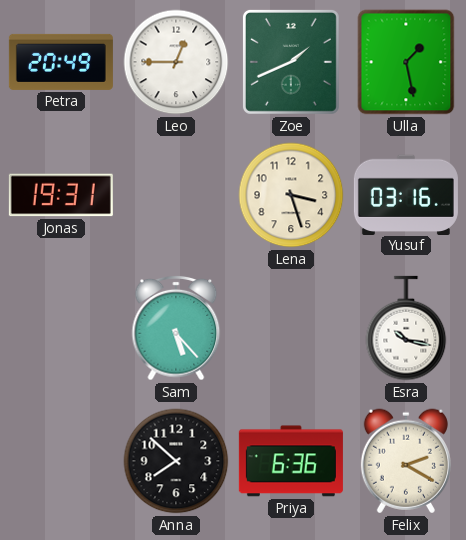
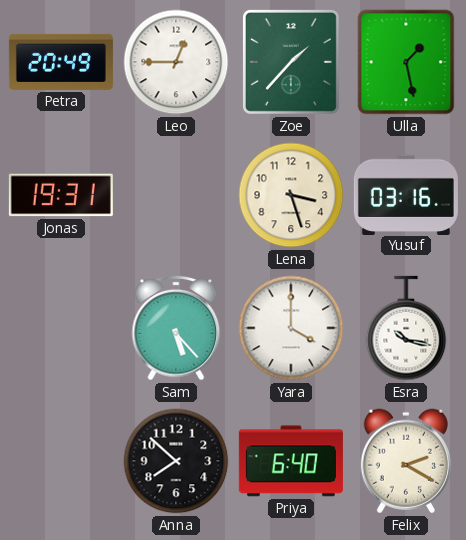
Zoe: 1:41 -> 1:37
Yara: none -> 4:00
Priya: 6:36 -> 6:40
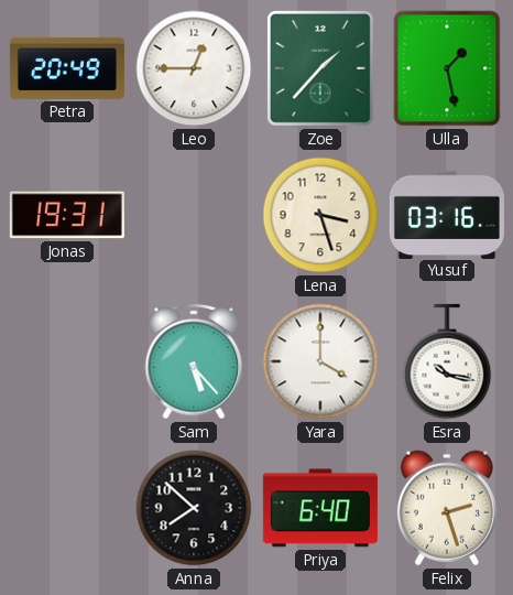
Felix: 2:20 -> 2:27
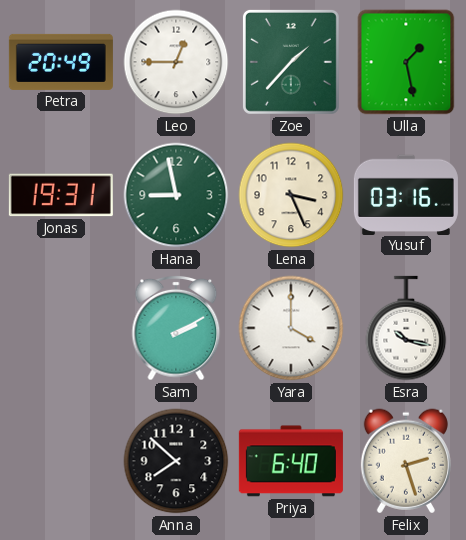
Hana: none -> 8:58
Lena: 3:27 -> 3:26
Sam: 5:23 -> 2:10
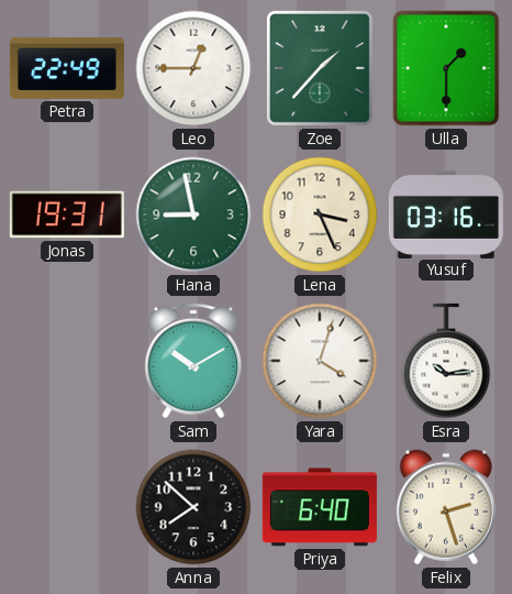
Petra: 20:49 -> 22:49
Ulla: 1:28 -> 1:30
Sam: 2:10 -> 10:10
Yara: 4:00 -> 4:03
Esra: 10:17 -> 10:14
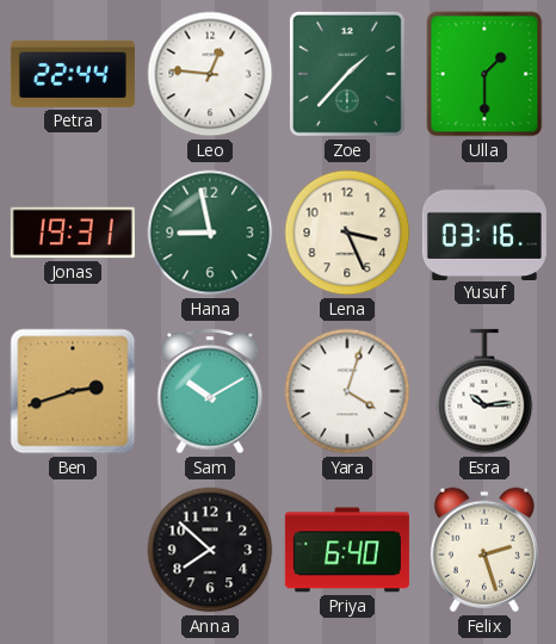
Petra: 22:49 -> 22:44
Leo: 12:45 -> 12:46
Ben: none -> 2:42
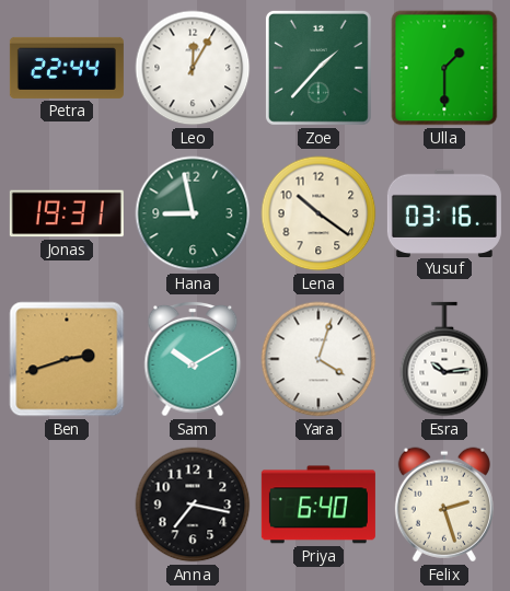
Leo: 12:46 -> 12:05
Lena: 3:26 -> 10:21
Anna: 7:52 -> 7:17
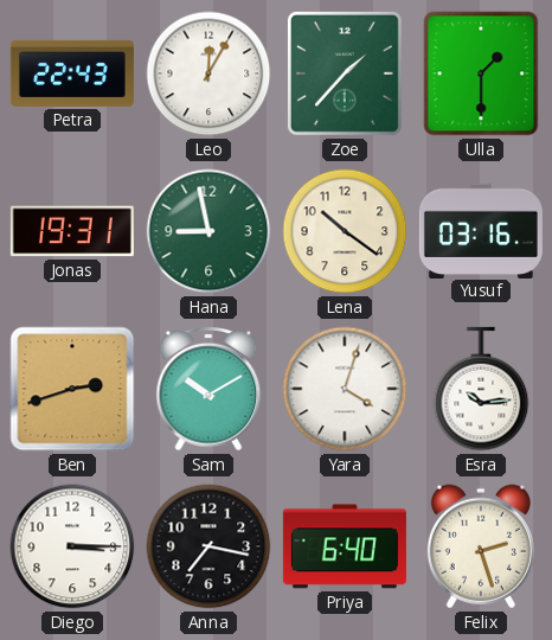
Petra: 22:44 -> 22:43
Diego: none -> 3:15
